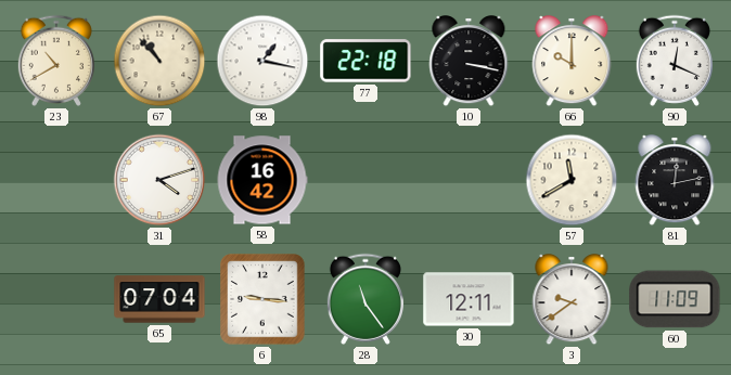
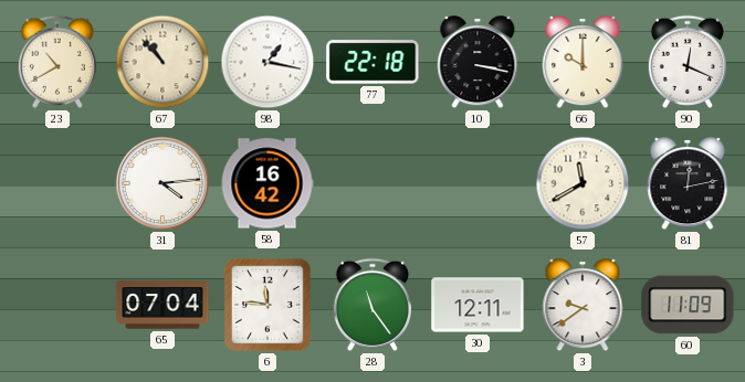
31: 4:12 -> 4:14
6: 9:16 -> 11:46
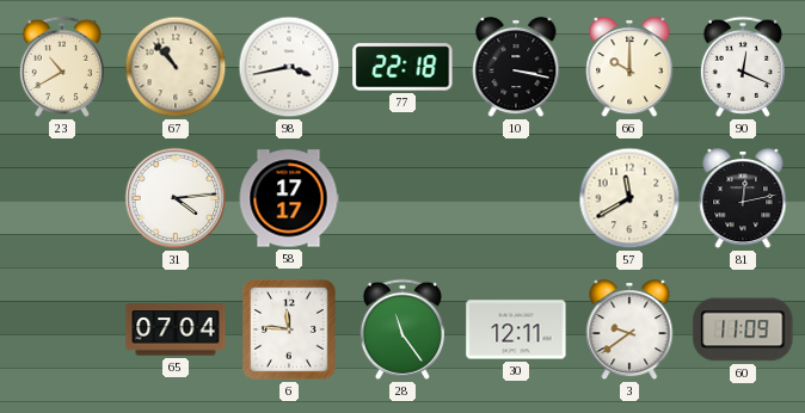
98: 1:17 -> 3:43
58: 16:42 -> 17:17
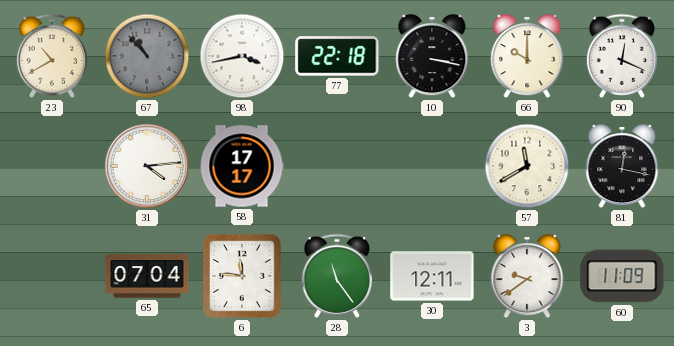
67 dial: cream -> grey
81: 12:13 -> 12:17
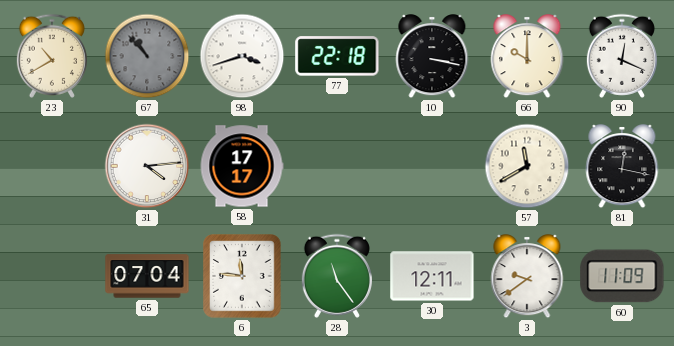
98: 3:43 -> 3:42
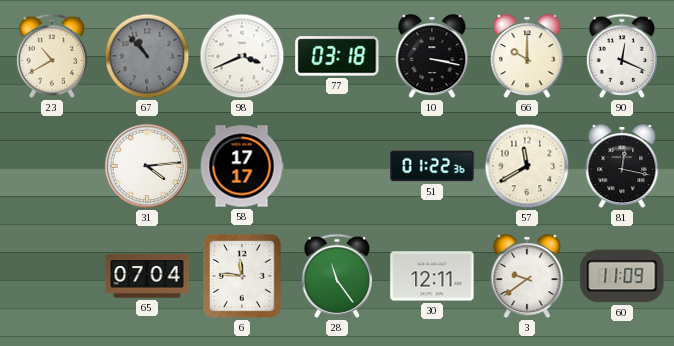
98: 3:42 -> 3:41
77: 22:18 -> 03:18
51: none -> 01:22
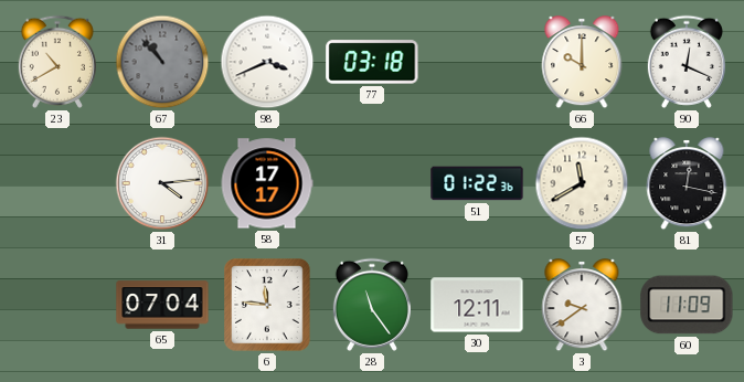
10: 3:17 -> none
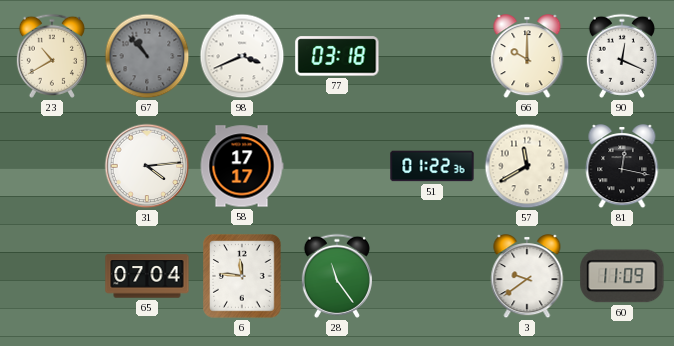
30: 12:11 -> none
